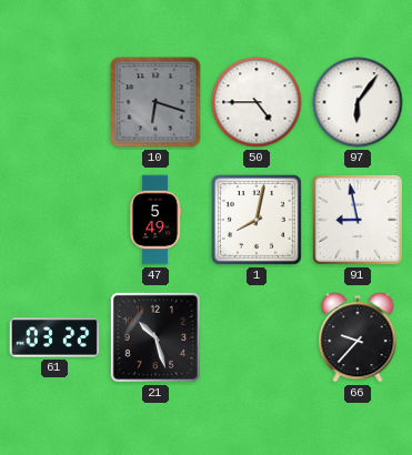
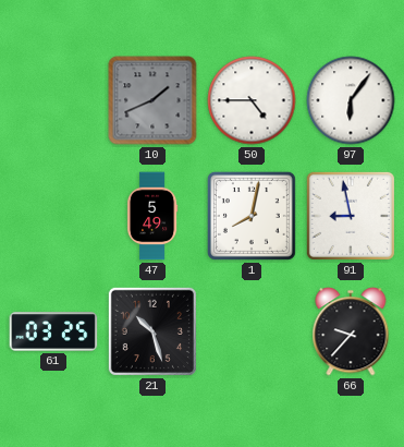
10: 6:18 -> 1:41
61: 03:22 -> 03:25
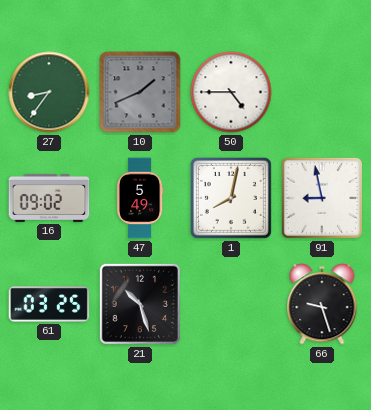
27: none -> 8:36
97: 6:06 -> none
16: none -> 09:02
66: 9:37 -> 9:27
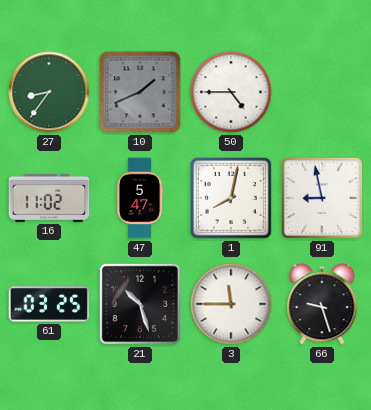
16: 09:02 -> 11:02
47: 5:49 -> 5:47
3: none -> 11:45
